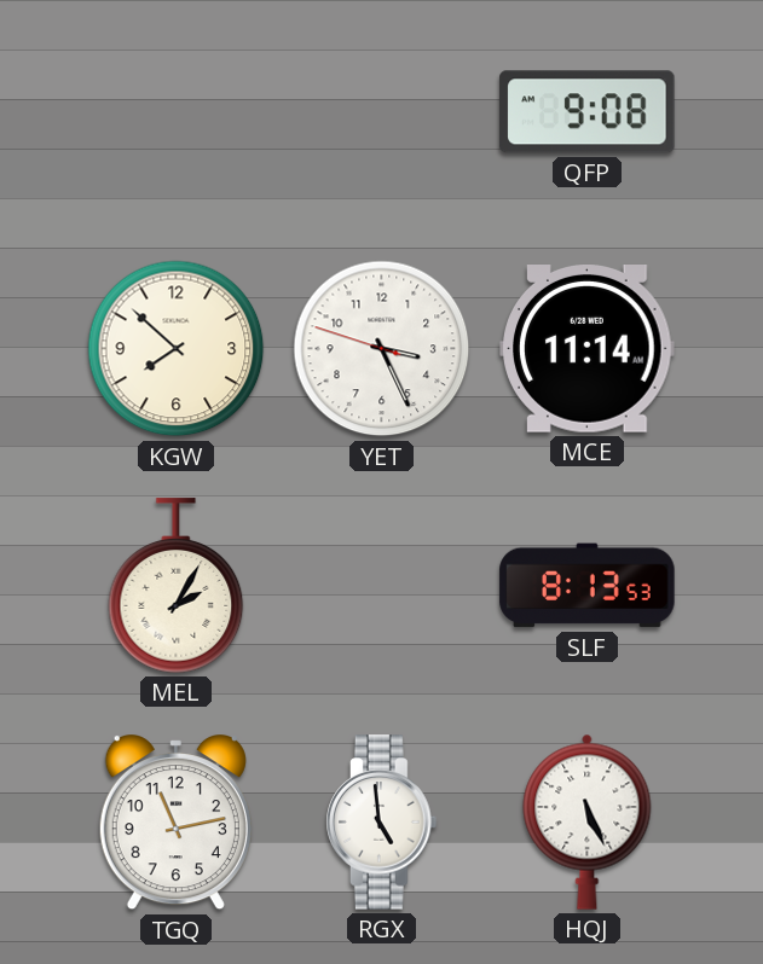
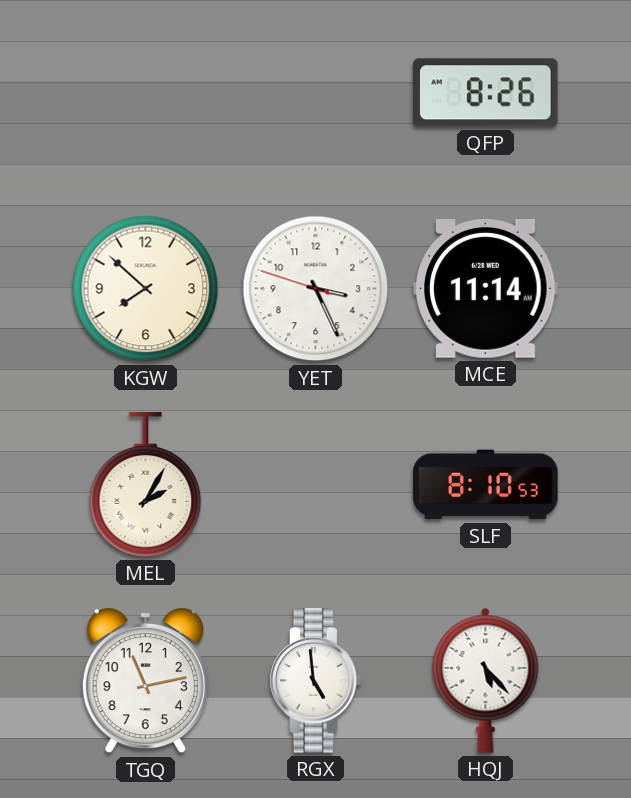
QFP: 9:08 -> 8:26
SLF: 8:13 -> 8:10
HQJ: 5:26 -> 5:23
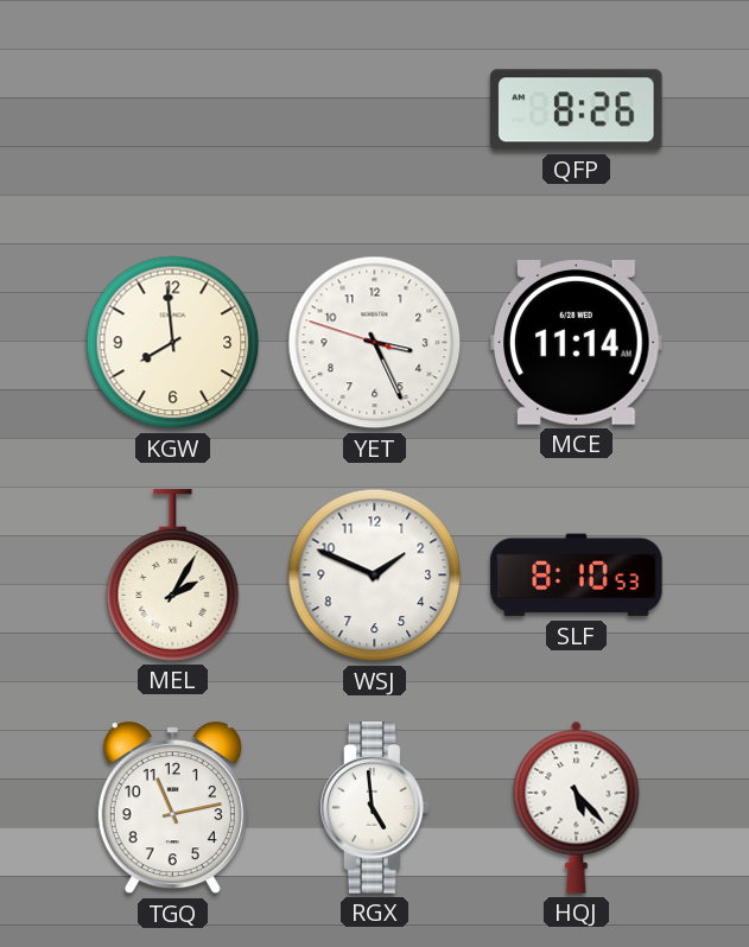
KGW: 7:52 -> 7:59
WSJ: none -> 1:49
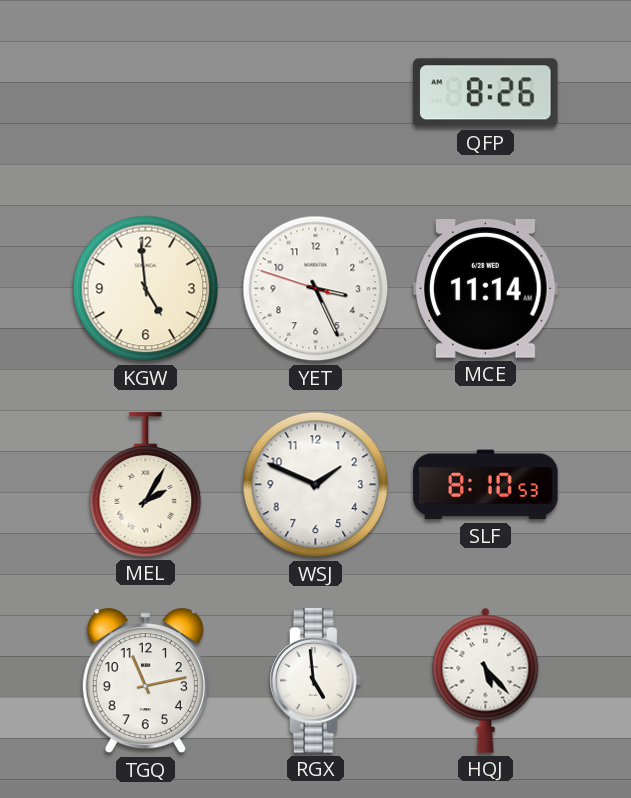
KGW: 7:59 -> 4:59
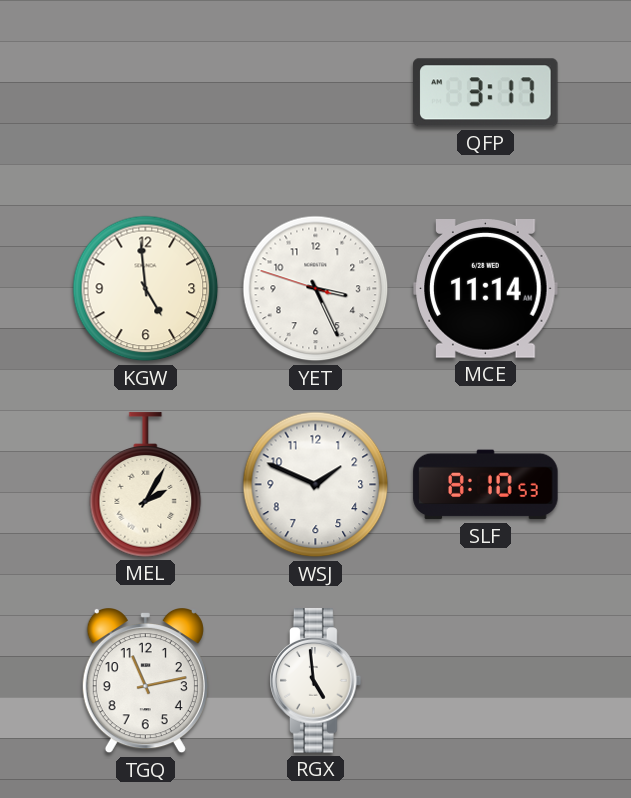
QFP: 8:26 -> 3:17
HQJ: 5:23 -> none
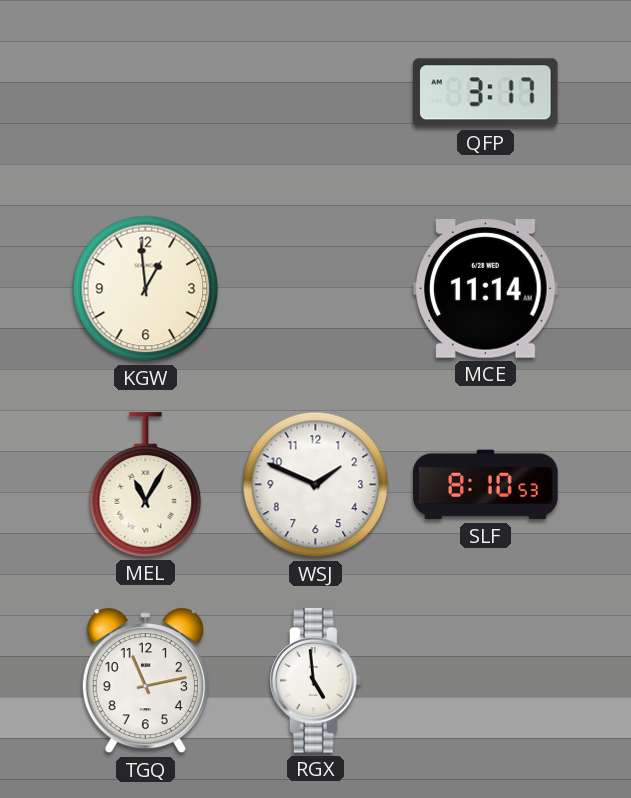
KGW: 4:59 -> 12:59
YET: 3:25 -> none
MEL: 2:05 -> 11:05
